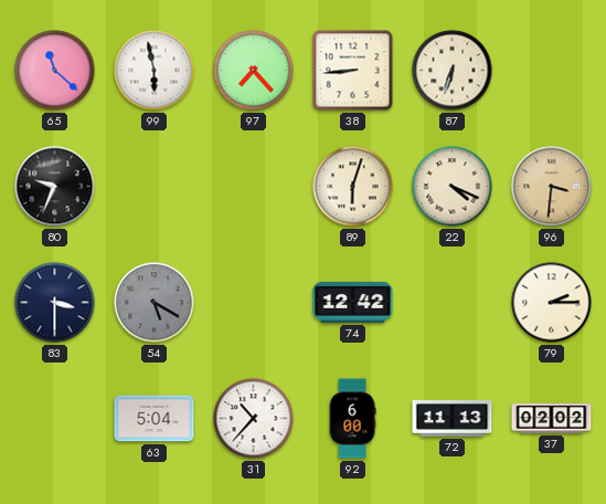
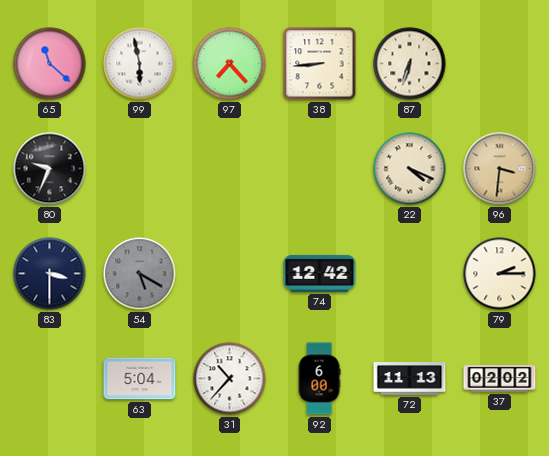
89: 6:03 -> none
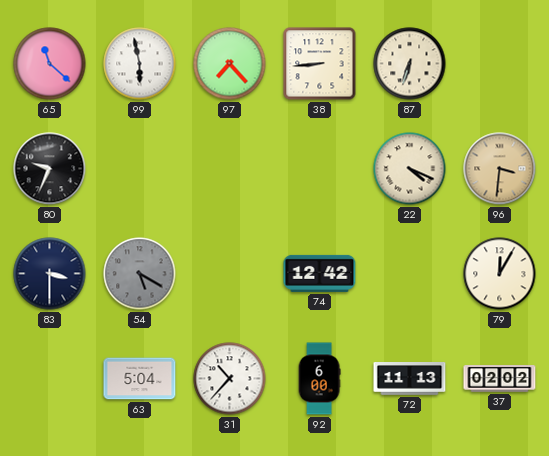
79: 2:15 -> 12:05
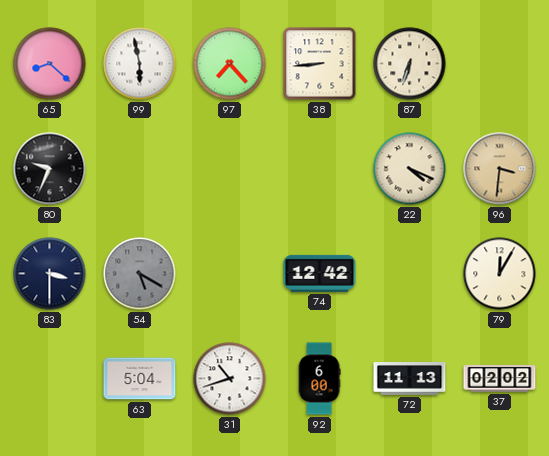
65: 11:22 -> 8:22
31: 10:37 -> 10:42
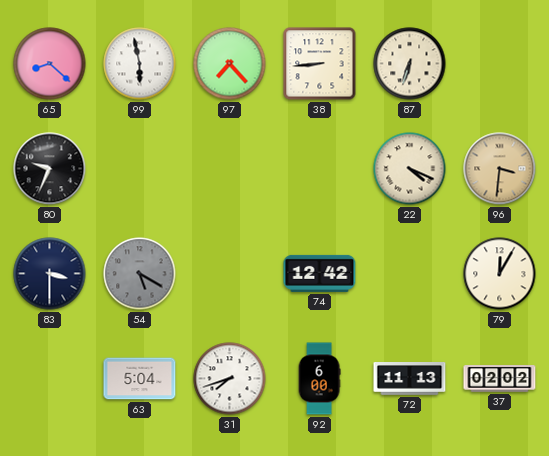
31: 10:42 -> 7:42
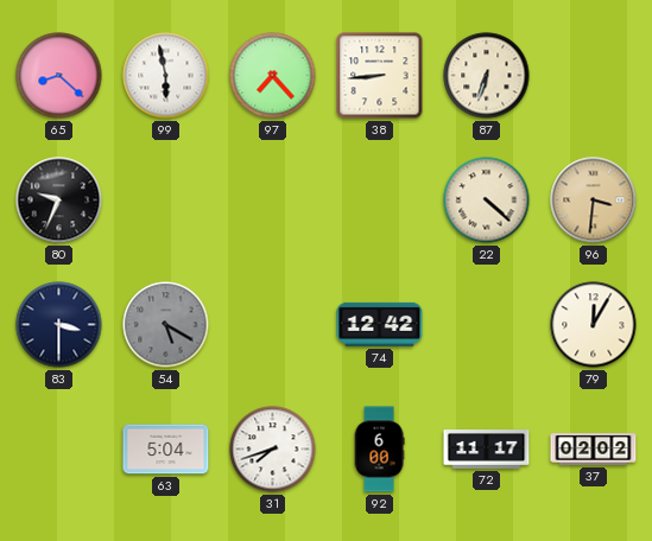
22: 4:19 -> 4:22
72: 11:13 -> 11:17
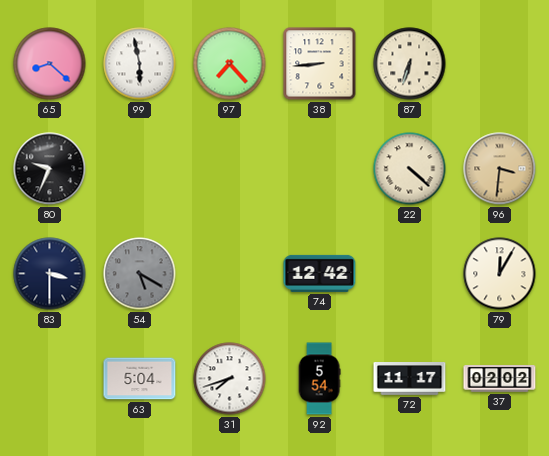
92: 6:00 -> 5:54
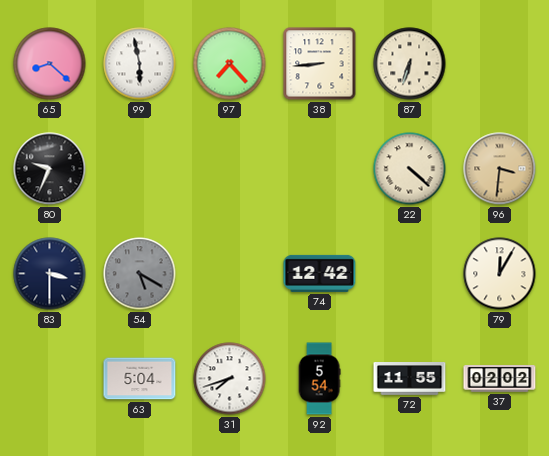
72: 11:17 -> 11:55
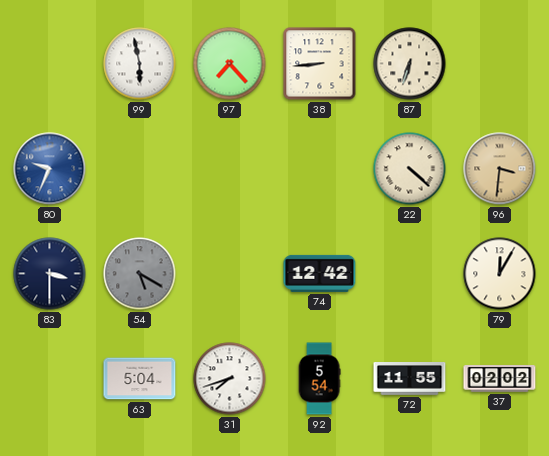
65: 8:22 -> none
80 dial: black -> blue
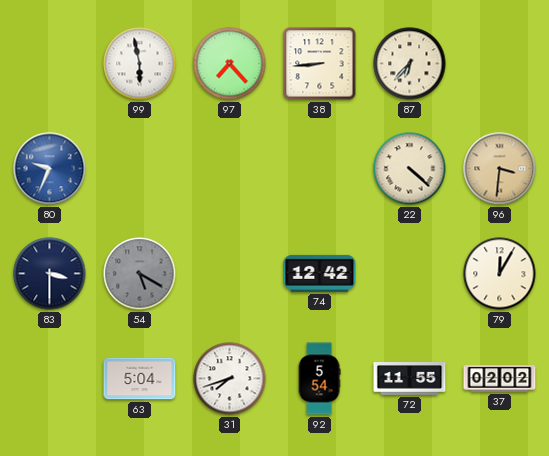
87: 6:33 -> 6:37
